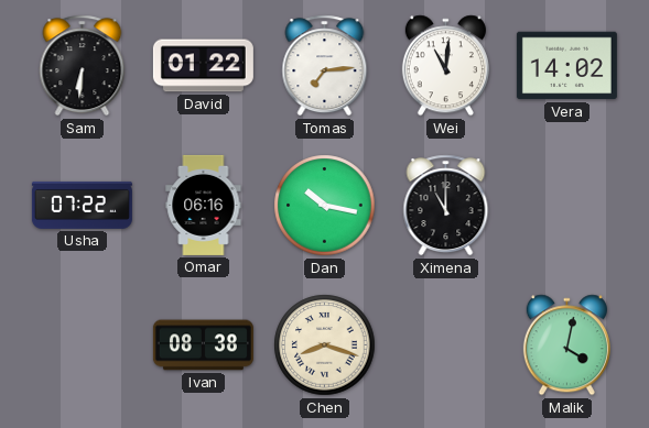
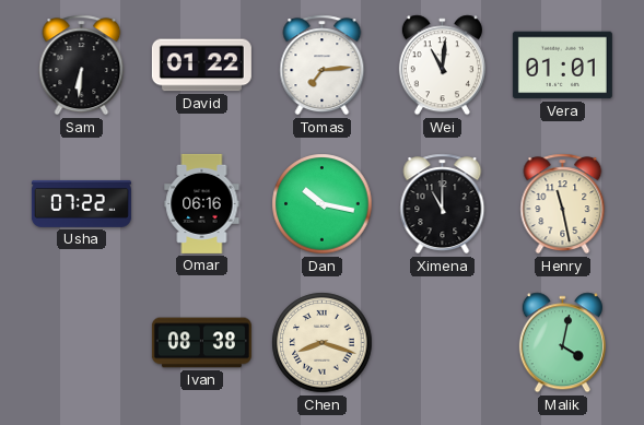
Vera: 14:02 -> 01:01
Henry: none -> 11:28
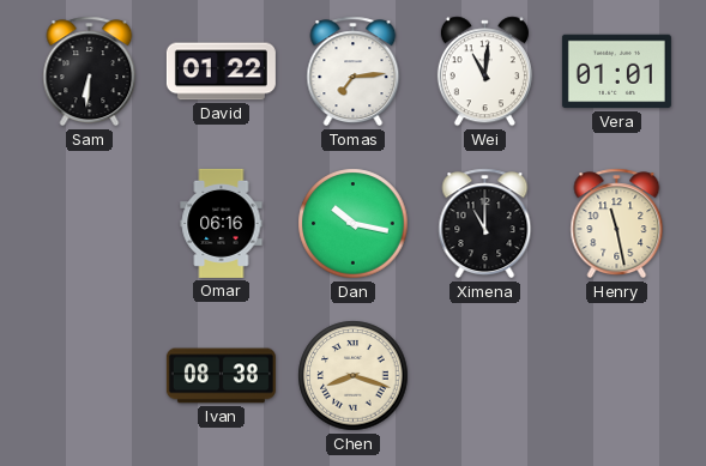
Usha: 07:22 -> none
Malik: 4:02 -> none
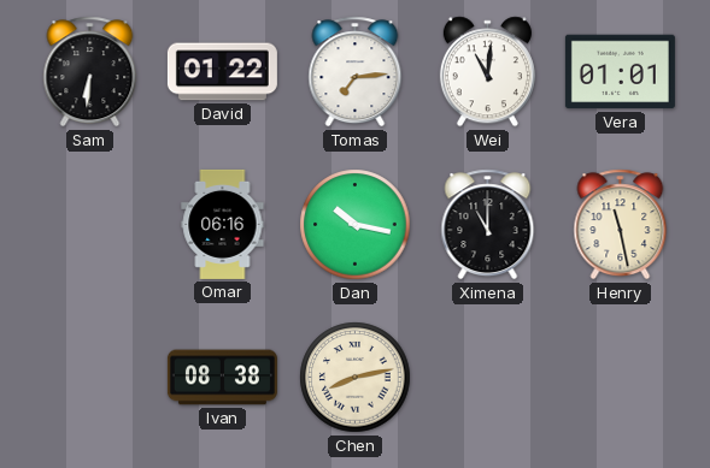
Chen: 8:18 -> 8:13
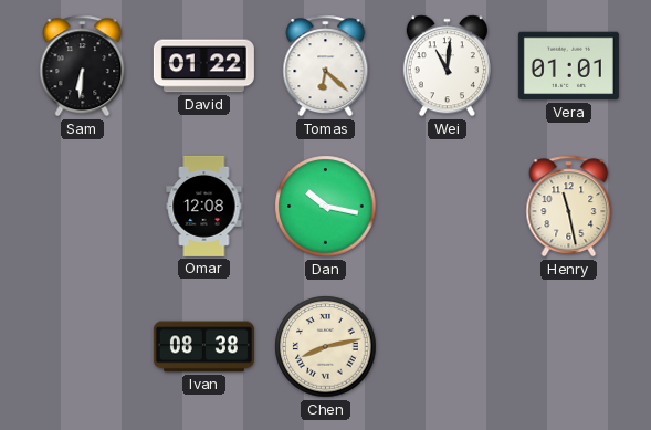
Tomas: 7:14 -> 6:22
Omar: 06:16 -> 12:08
Ximena: 11:00 -> none
